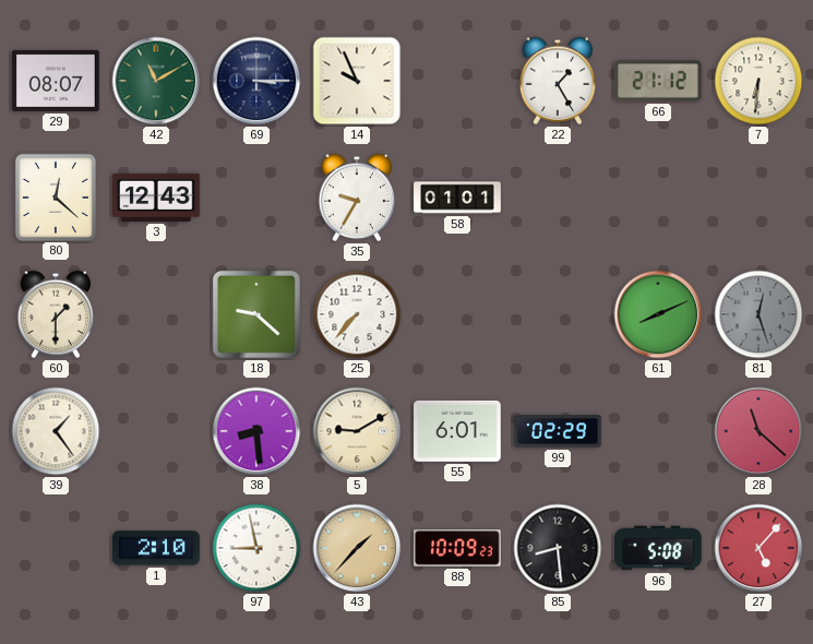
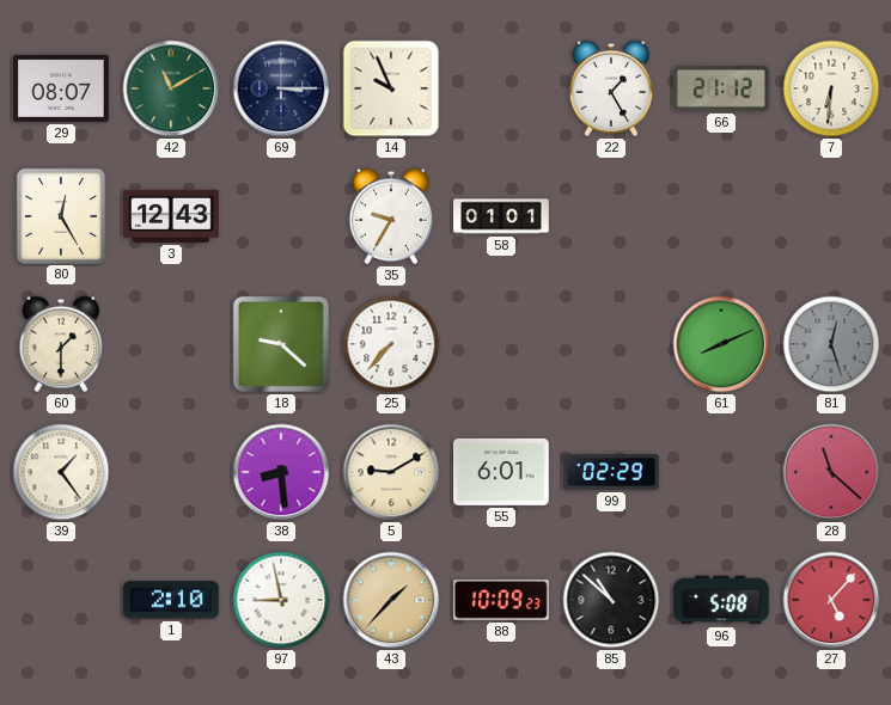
80: 12:22 -> 12:25
85: 8:29 -> 10:52
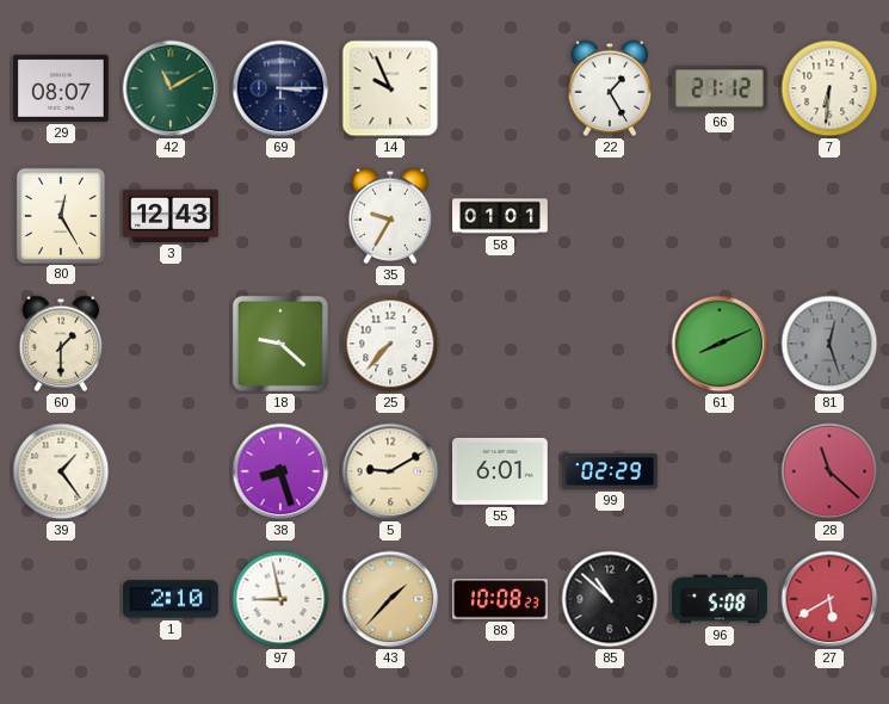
38: 8:29 -> 8:27
88: 10:09 -> 10:08
27: 5:07 -> 5:40
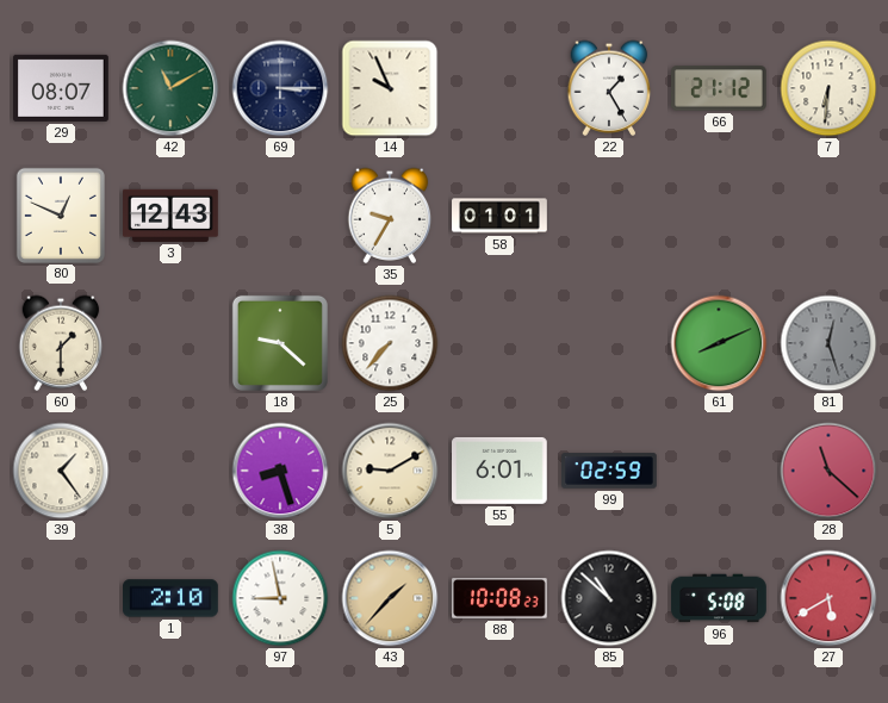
80: 12:25 -> 12:49
99: 02:29 -> 02:59
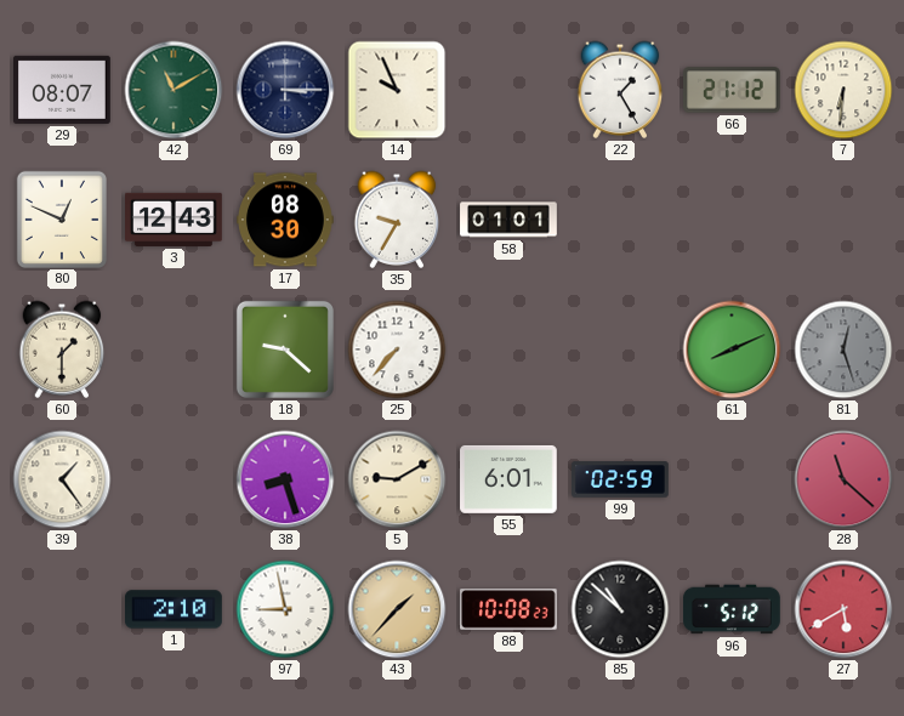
17: none -> 08:30
96: 5:08 -> 5:12
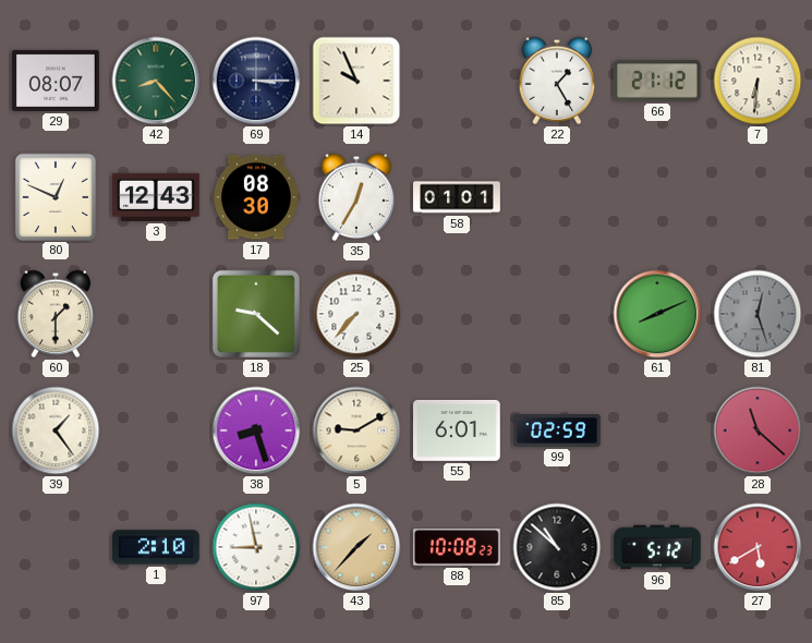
42: 11:10 -> 8:23
35: 9:35 -> 12:35
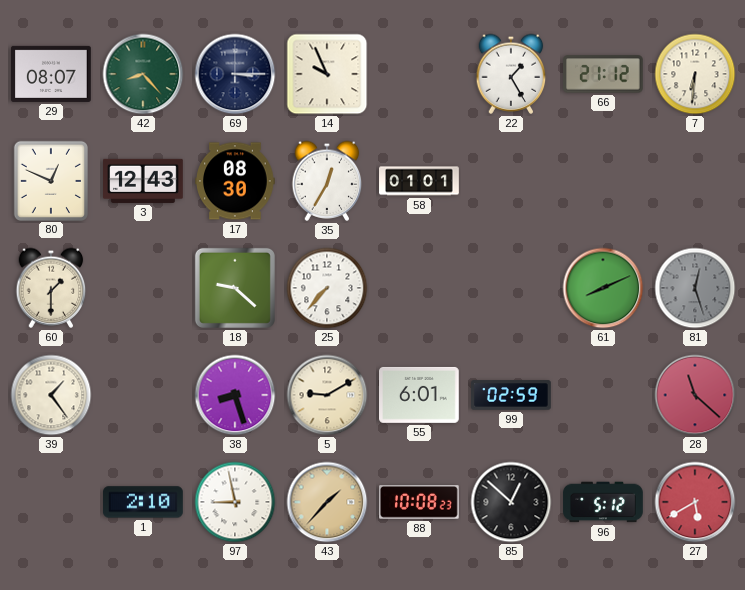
85: 10:52 -> 12:52
